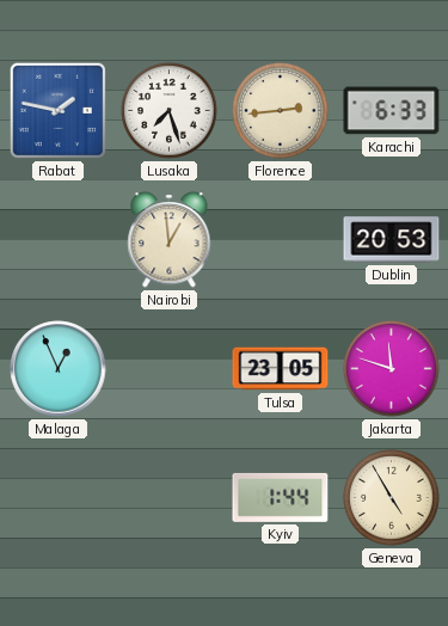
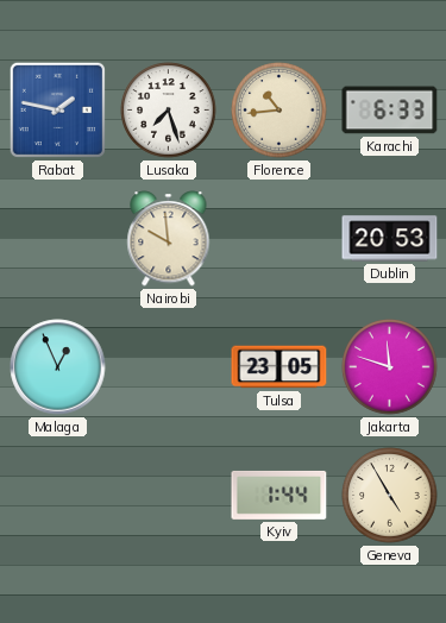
Florence: 2:44 -> 10:44
Nairobi: 12:59 -> 9:59
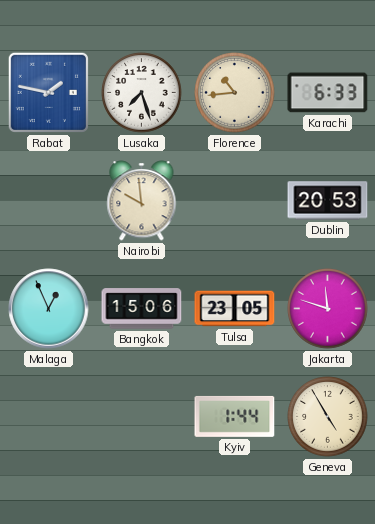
Bangkok: none -> 15:06
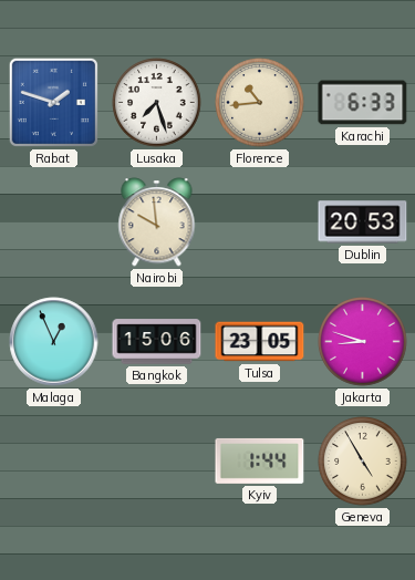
Rabat: 1:47 -> 1:48
Jakarta: 11:48 -> 8:48
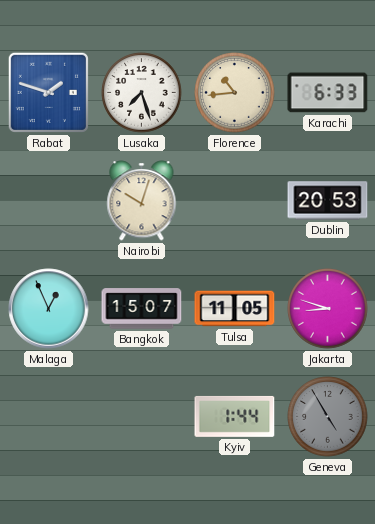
Nairobi: 9:59 -> 10:03
Bangkok: 15:06 -> 15:07
Tulsa: 23:05 -> 11:05
Geneva dial: cream -> grey
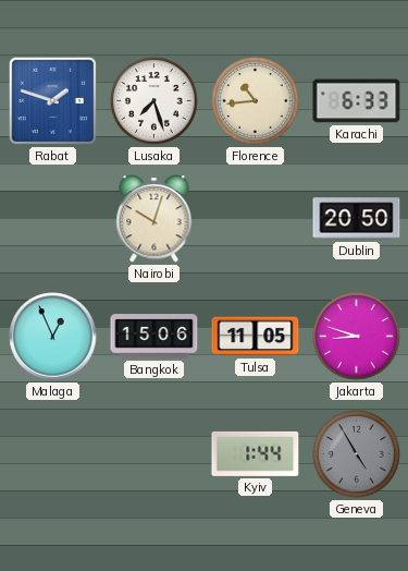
Dublin: 20:53 -> 20:50
Bangkok: 15:07 -> 15:06
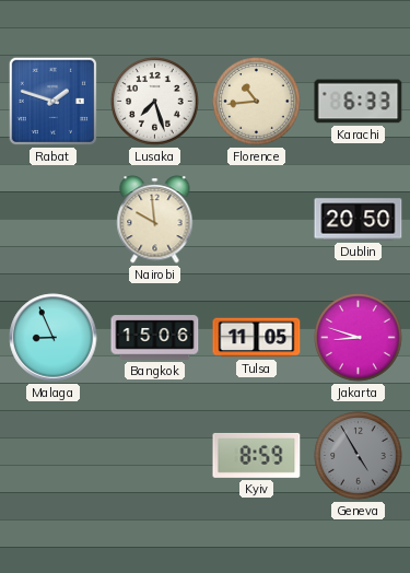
Nairobi: 10:03 -> 9:59
Malaga: 12:56 -> 8:56
Kyiv: 1:44 -> 8:59
